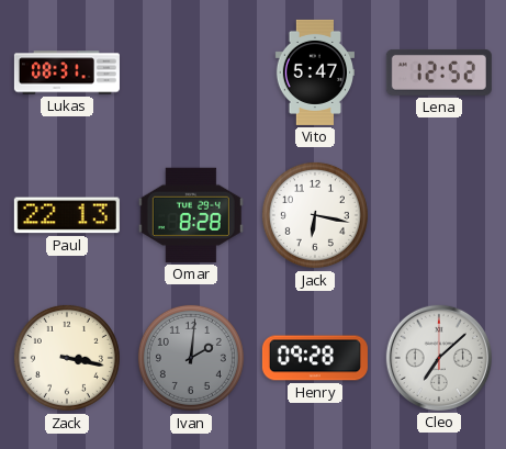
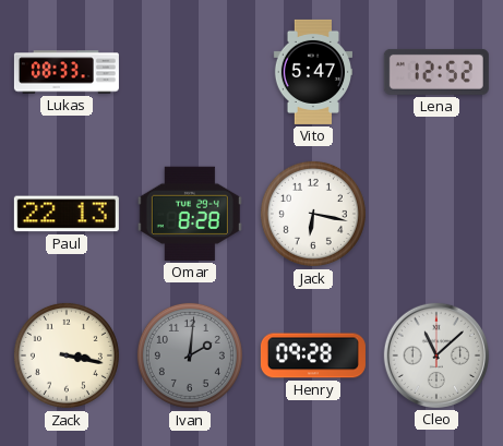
Lukas: 08:31 -> 08:33
Cleo: 7:08 -> 11:08
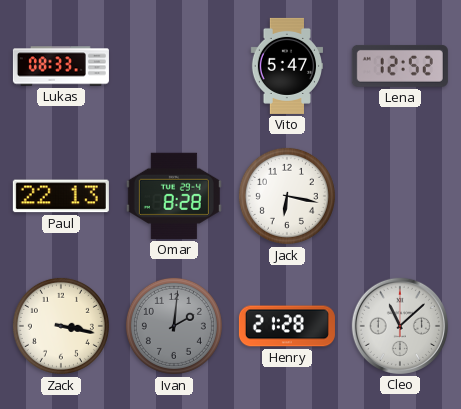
Henry: 09:28 -> 21:28
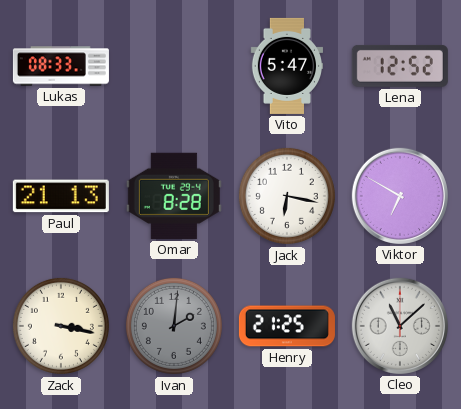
Paul: 22:13 -> 21:13
Viktor: none -> 6:50
Henry: 21:28 -> 21:25
